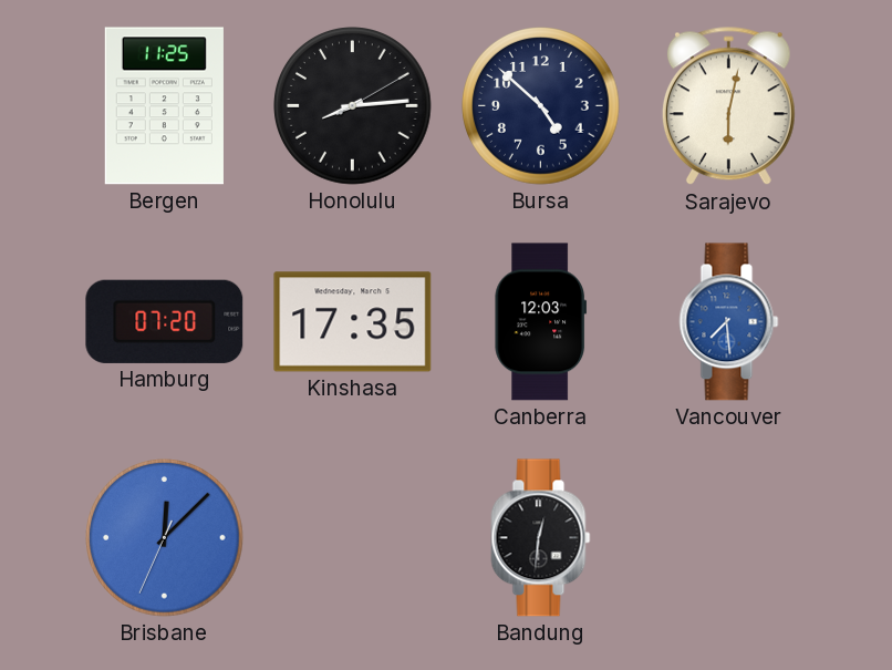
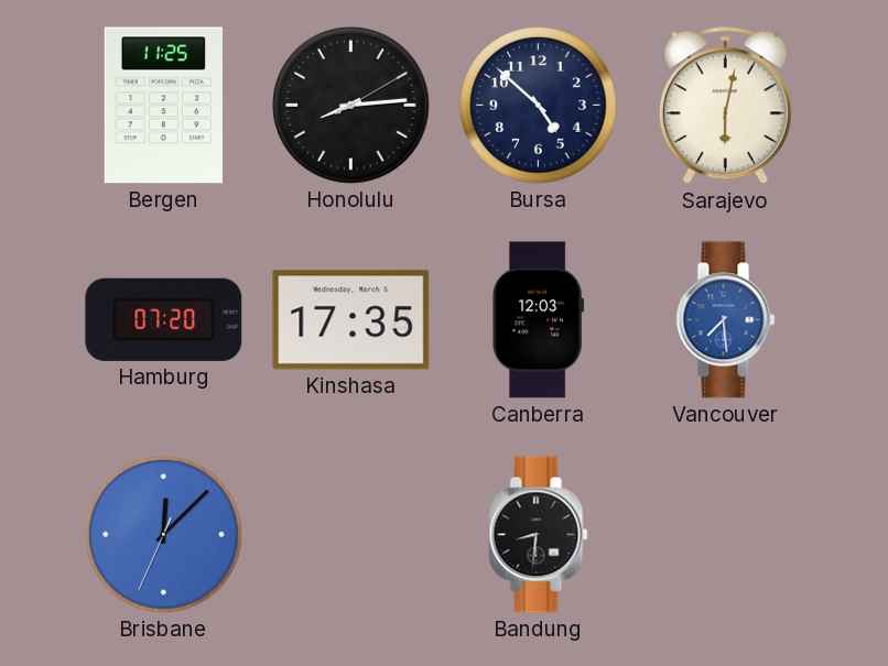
Bandung: 12:31 -> 8:31
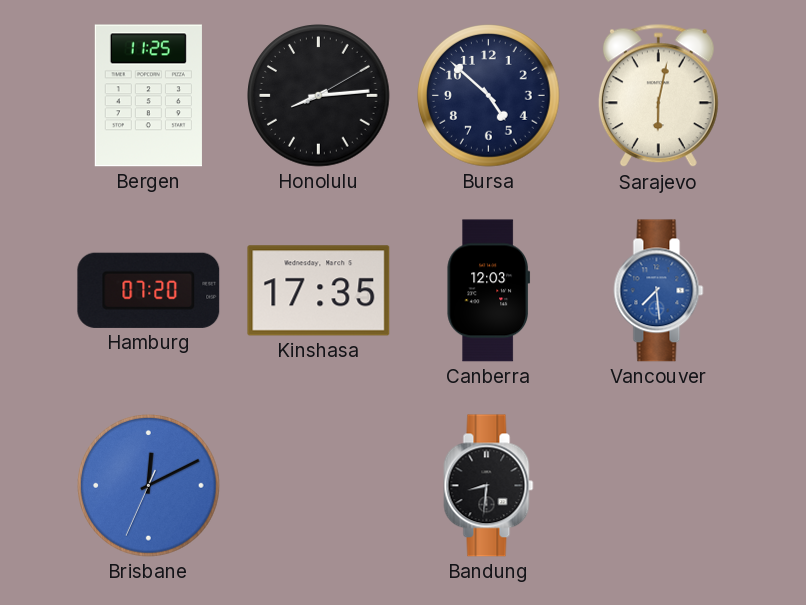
Brisbane: 12:07 -> 12:10
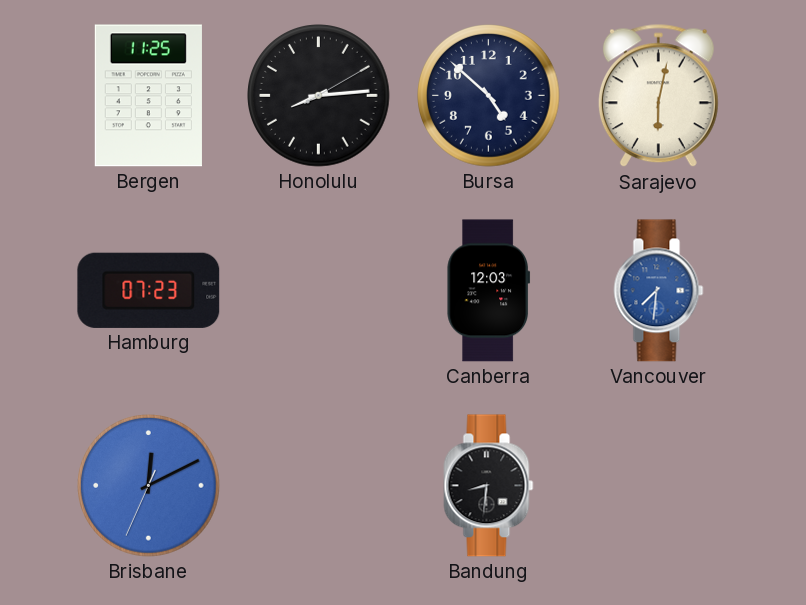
Hamburg: 07:20 -> 07:23
Kinshasa: 17:35 -> none
Vancouver: 7:29 -> 7:31
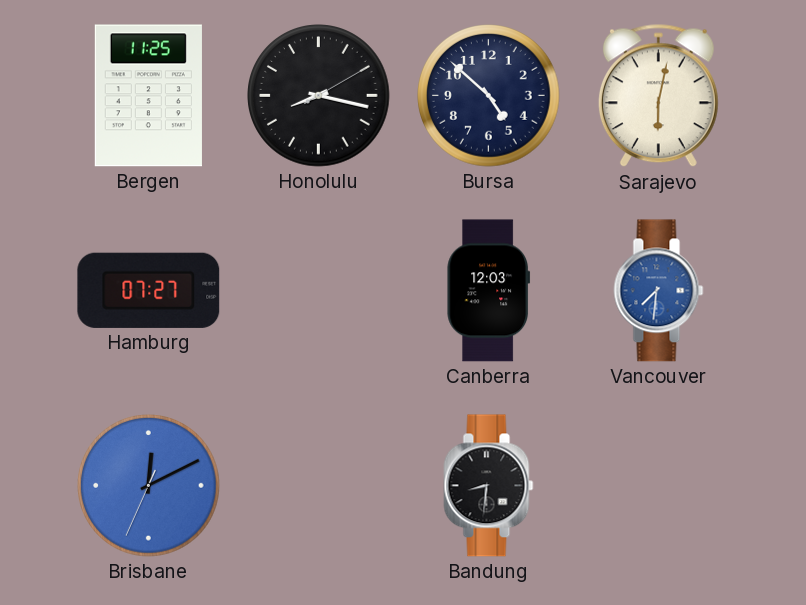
Honolulu: 8:14 -> 8:17
Hamburg: 07:23 -> 07:27
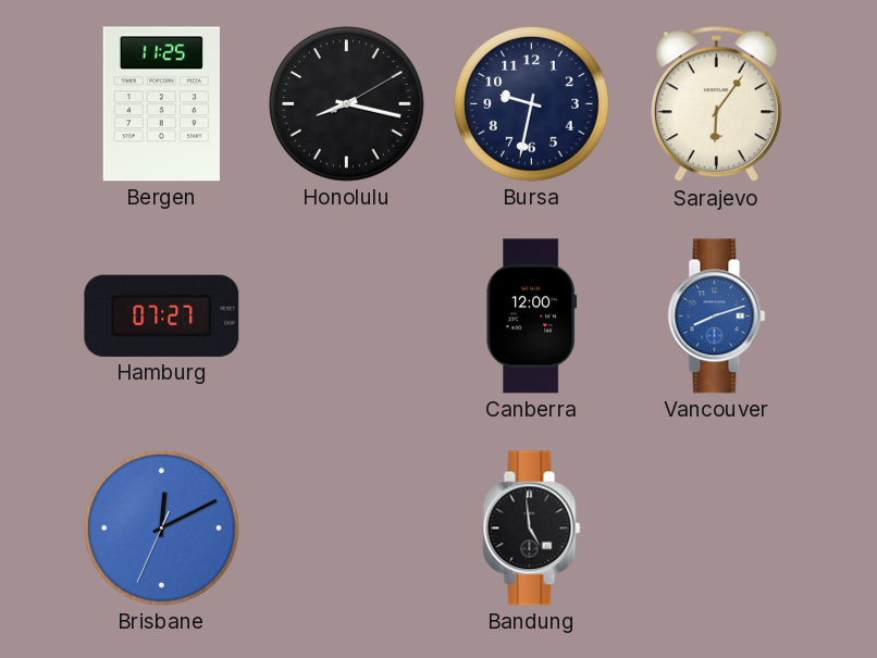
Bursa: 4:52 -> 9:32
Sarajevo: 6:02 -> 6:06
Canberra: 12:03 -> 12:00
Vancouver: 7:31 -> 8:12
Bandung: 8:31 -> 4:59
